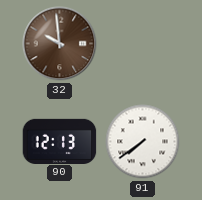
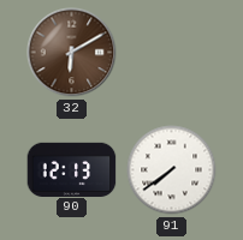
32: 9:59 -> 6:10
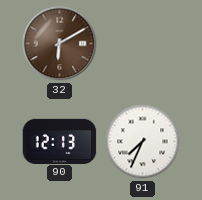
91: 7:39 -> 7:34
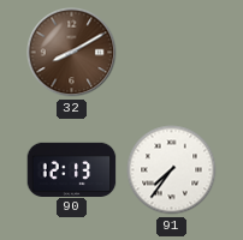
32: 6:10 -> 8:10
91: 7:34 -> 7:36
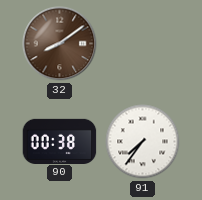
32: 8:10 -> 8:09
90: 12:13 -> 00:38
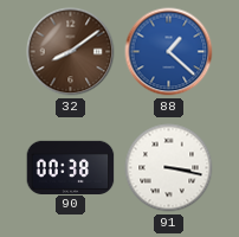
88: none -> 1:22
91: 7:36 -> 3:17
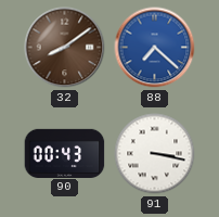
88: 1:22 -> 7:22
90: 00:38 -> 00:43
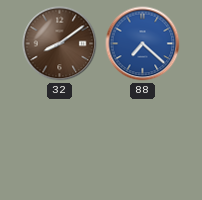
90: 00:43 -> none
91: 3:17 -> none
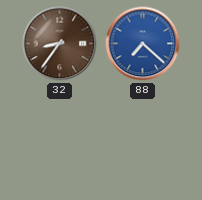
32: 8:09 -> 8:36
